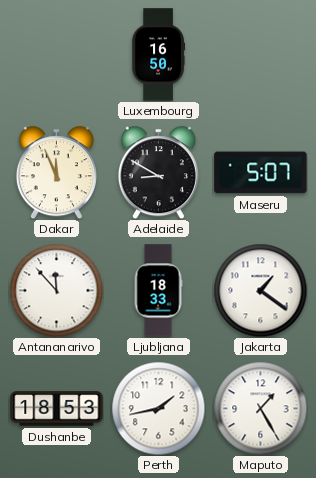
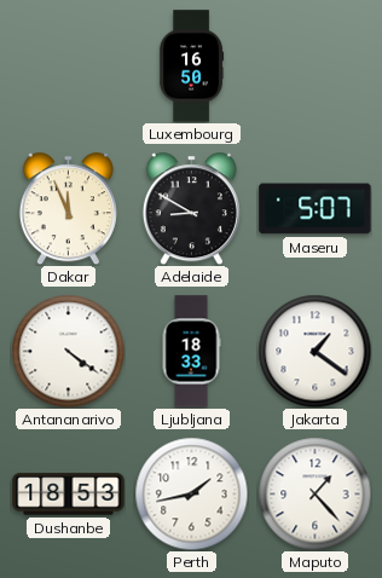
Antananarivo: 11:53 -> 4:21
Maputo: 1:25 -> 1:23
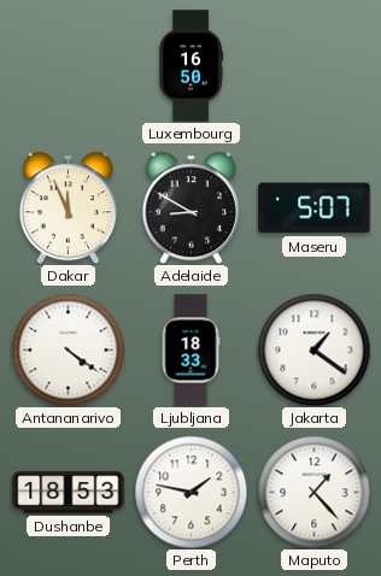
Perth: 1:43 -> 1:47
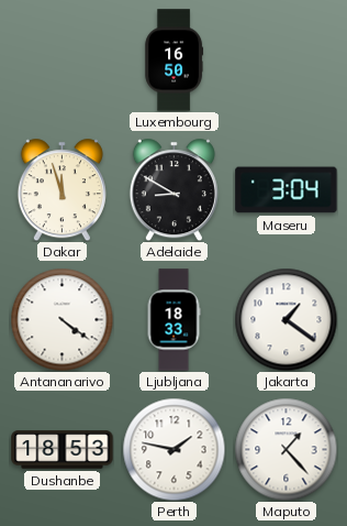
Dakar: 11:56 -> 11:57
Maseru: 5:07 -> 3:04
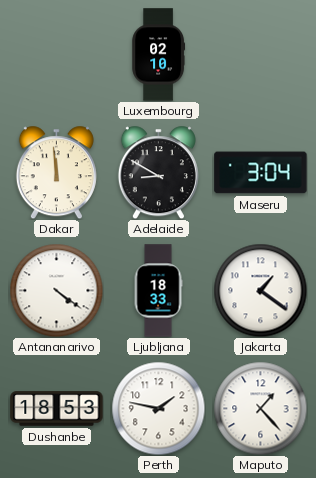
Luxembourg: 16:50 -> 02:10
Dakar: 11:57 -> 11:59
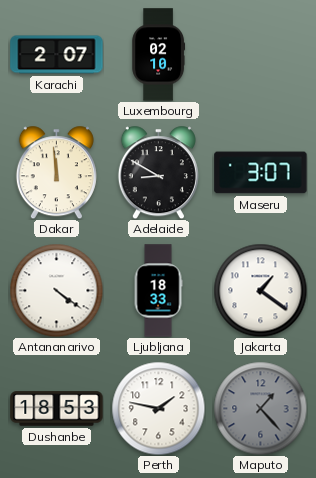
Karachi: none -> 2:07
Maseru: 3:04 -> 3:07
Maputo dial: white -> grey
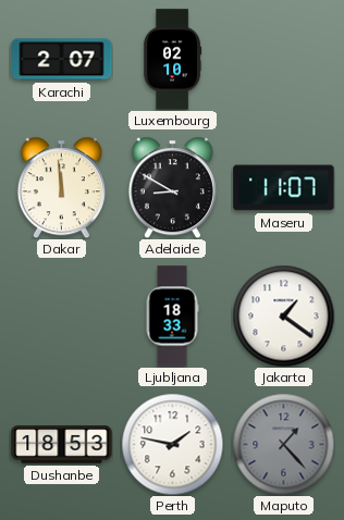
Maseru: 3:07 -> 11:07
Antananarivo: 4:21 -> none
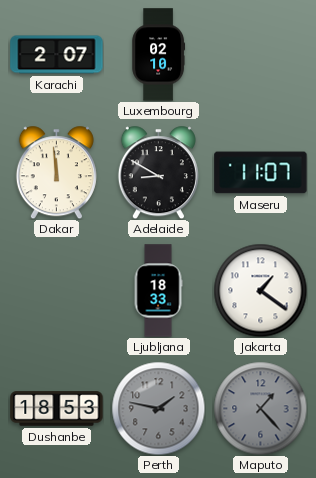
Perth dial: white -> grey
